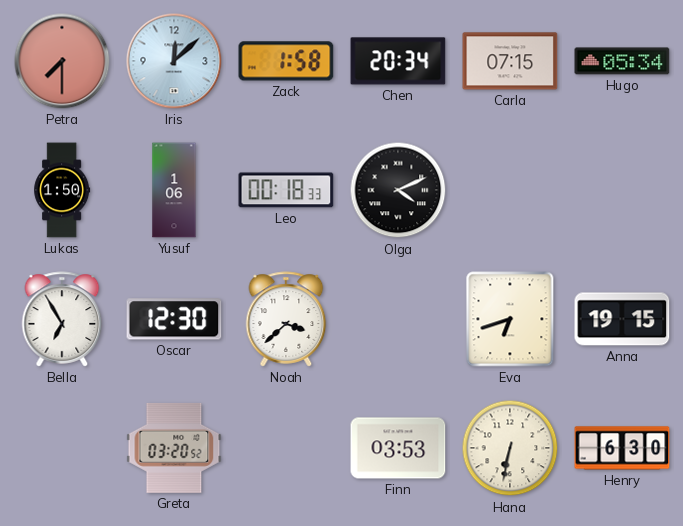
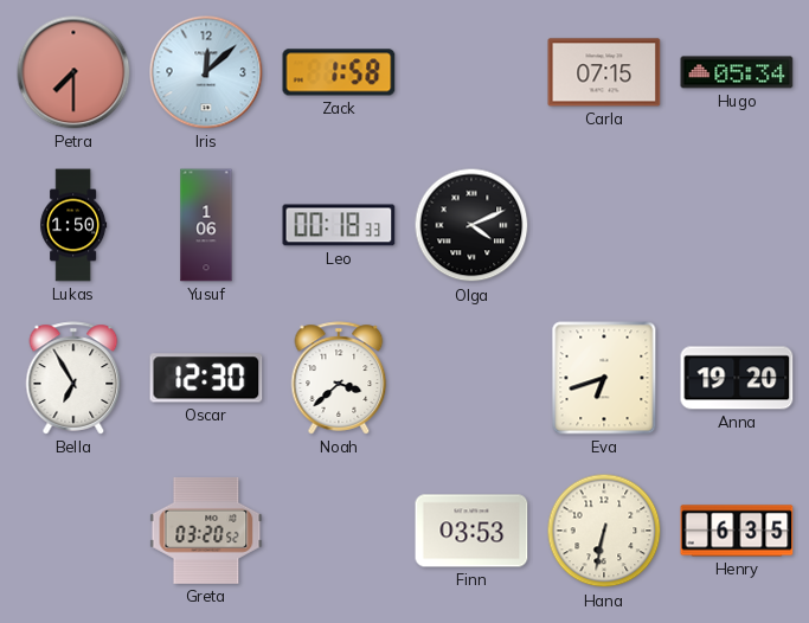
Chen: 20:34 -> none
Anna: 19:15 -> 19:20
Henry: 6:30 -> 6:35
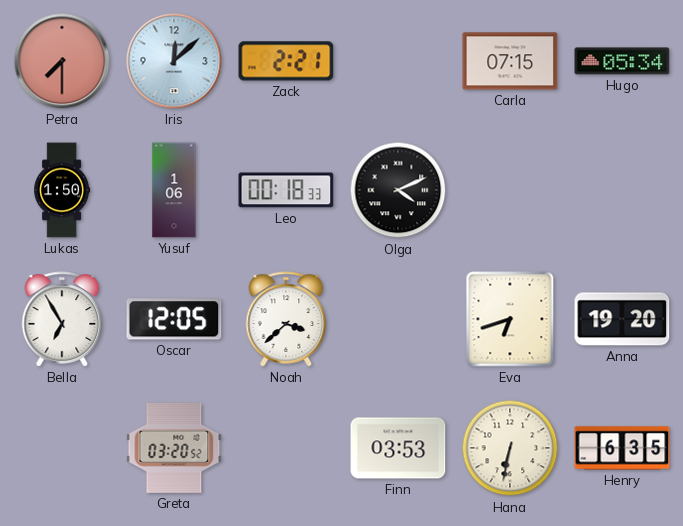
Zack: 1:58 -> 2:21
Oscar: 12:30 -> 12:05
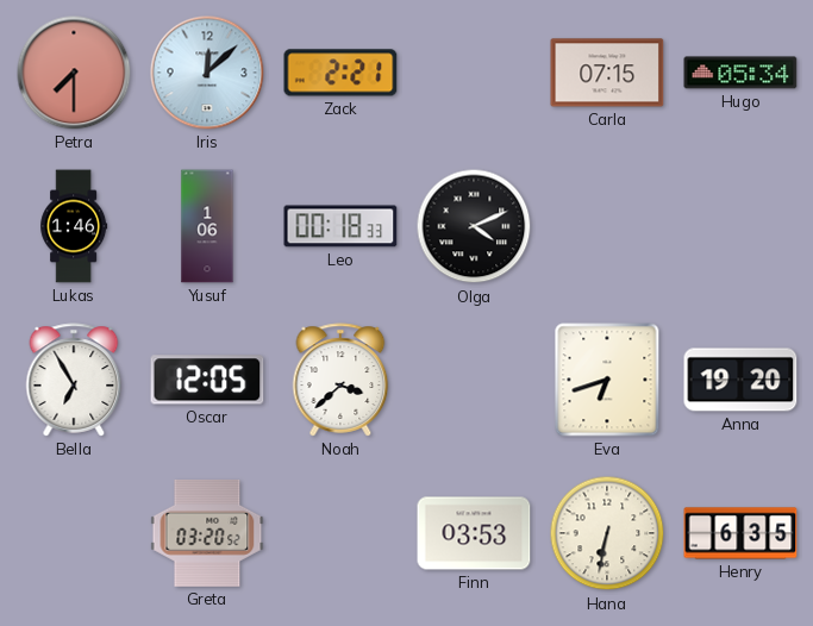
Lukas: 1:50 -> 1:46
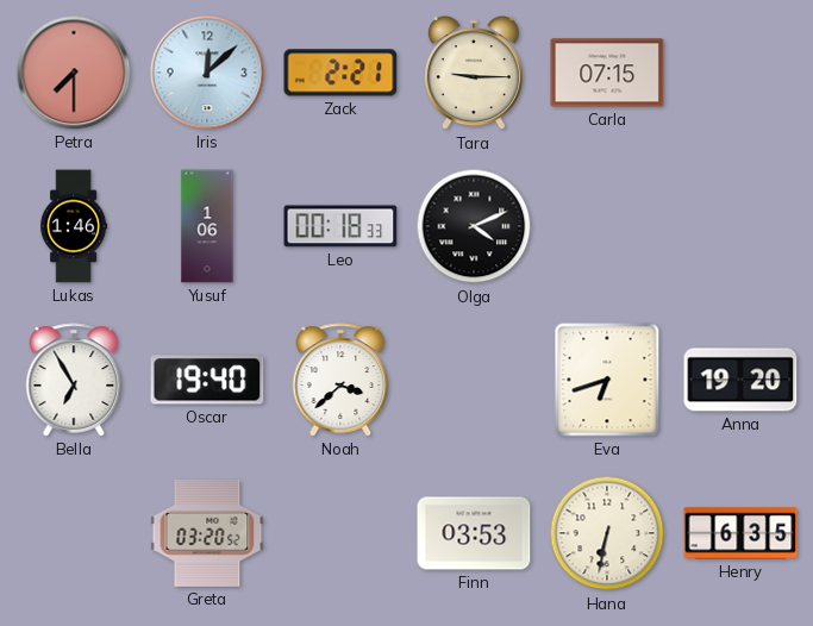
Tara: none -> 9:15
Hugo: 05:34 -> none
Oscar: 12:05 -> 19:40
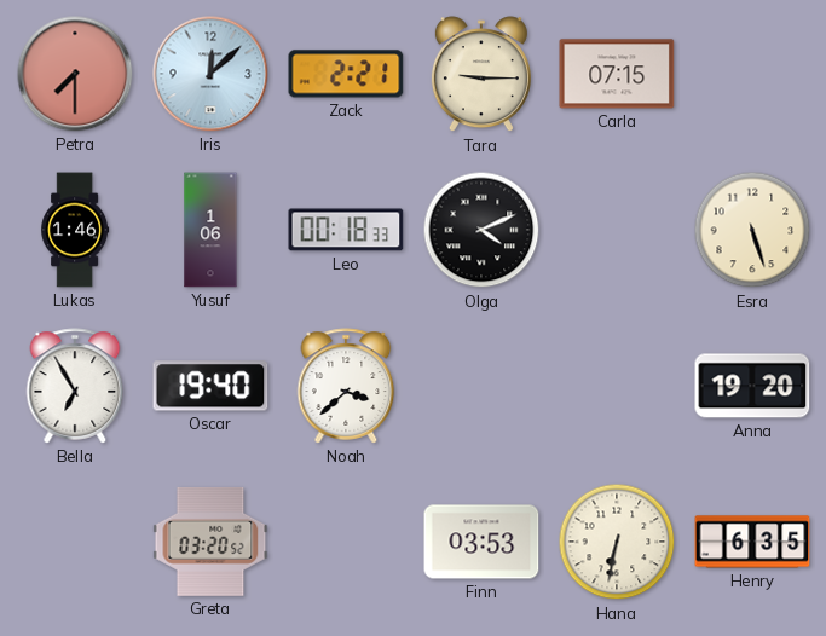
Esra: none -> 5:27
Eva: 6:42 -> none
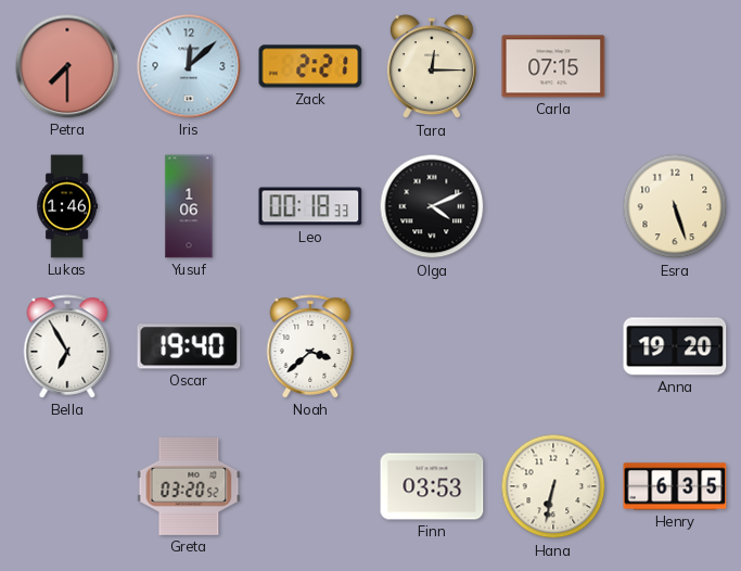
Tara: 9:15 -> 12:15
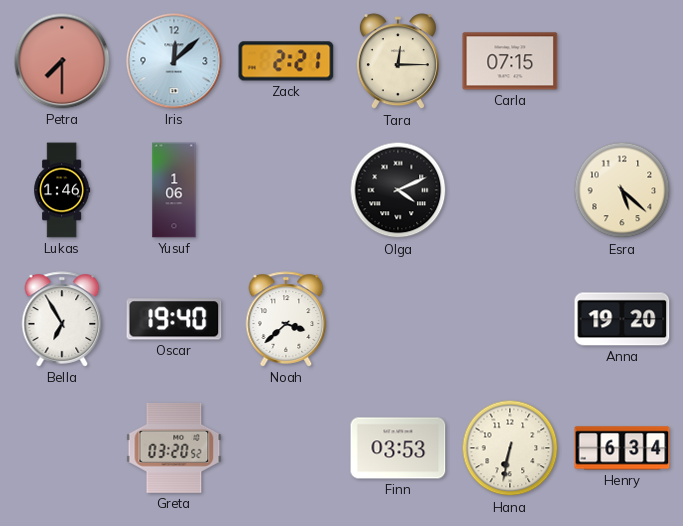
Leo: 00:18 -> none
Esra: 5:27 -> 5:22
Henry: 6:35 -> 6:34
